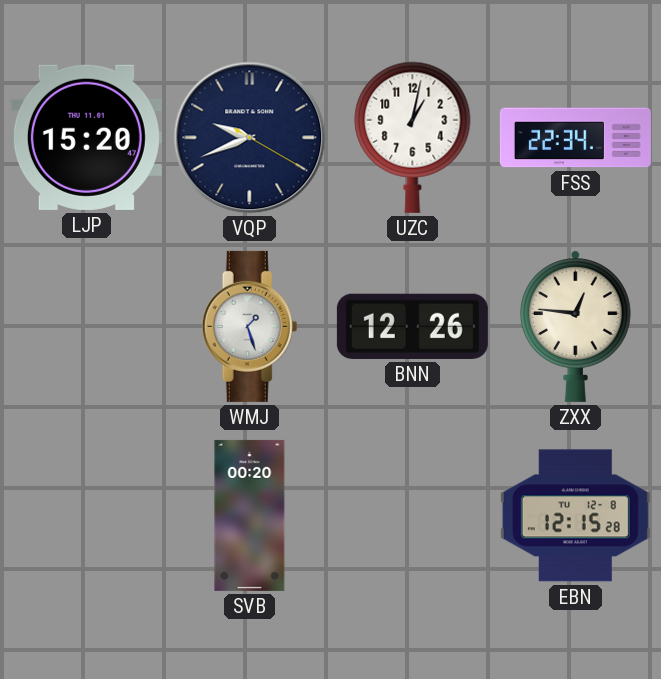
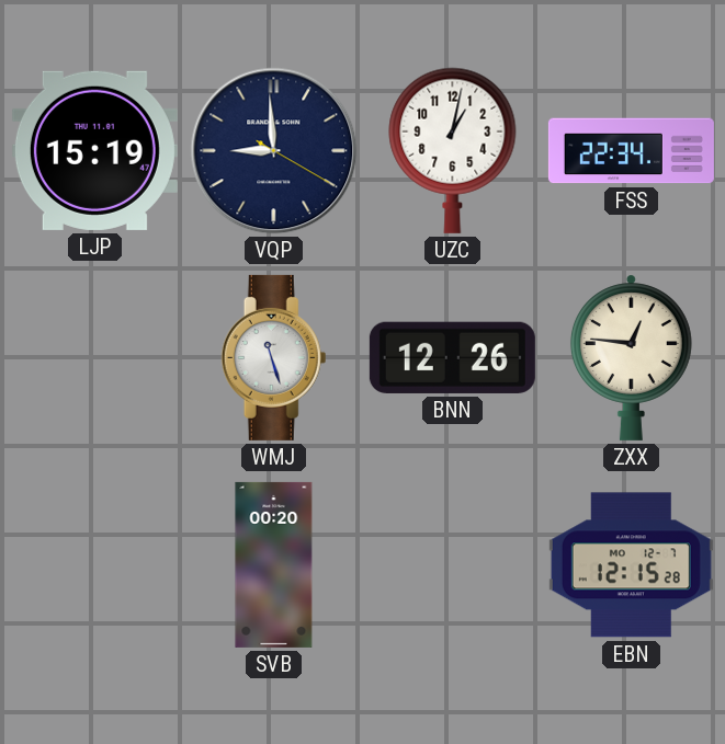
LJP: 15:20 -> 15:19
VQP: 9:41 -> 8:59
WMJ: 1:27 -> 11:27
EBN date: TU 12-8 -> MO 12-7
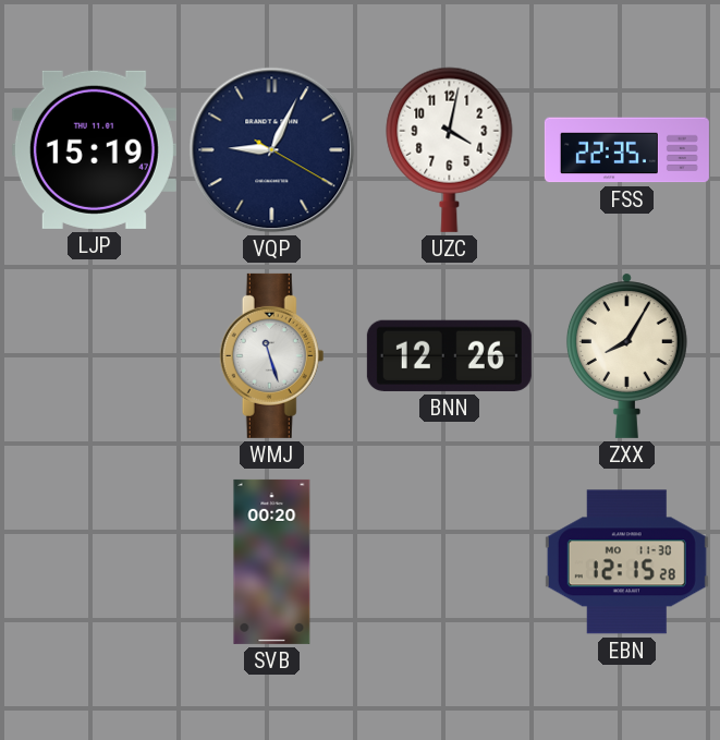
VQP: 8:59 -> 9:04
UZC: 1:02 -> 4:02
FSS: 22:34 -> 22:35
ZXX: 12:46 -> 8:05
EBN date: MO 12-7 -> MO 11-30
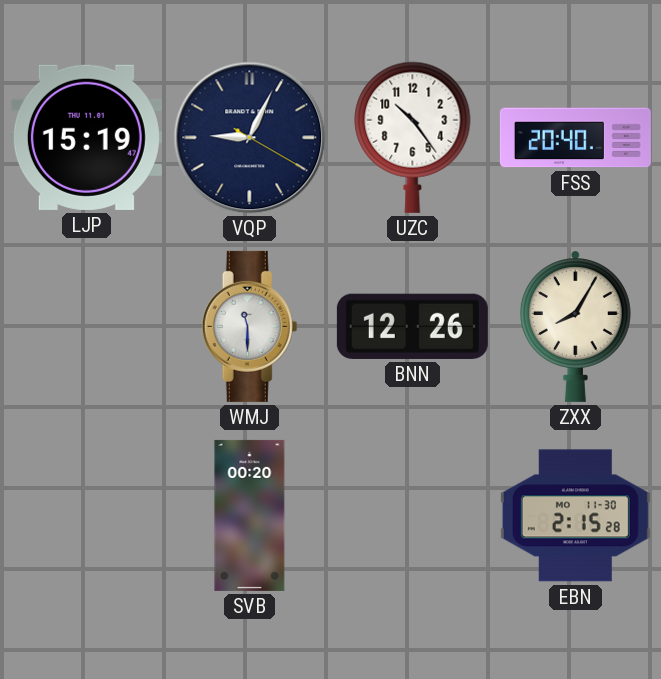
UZC: 4:02 -> 10:24
FSS: 22:35 -> 20:40
WMJ: 11:27 -> 11:30
EBN: 12:15 -> 2:15
